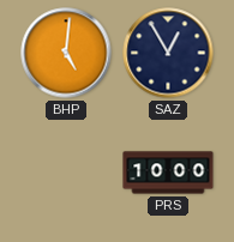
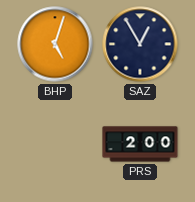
BHP: 5:01 -> 5:03
PRS: 10:00 -> 2:00
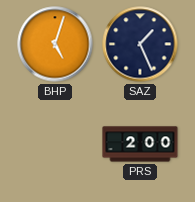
SAZ: 12:55 -> 1:26
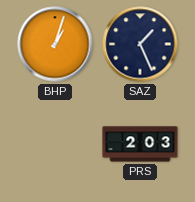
BHP: 5:03 -> 1:03
PRS: 2:00 -> 2:03
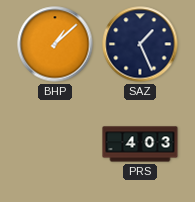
BHP: 1:03 -> 1:08
PRS: 2:03 -> 4:03
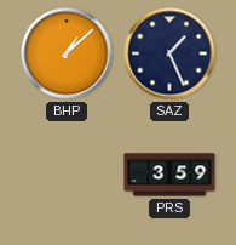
PRS: 4:03 -> 3:59
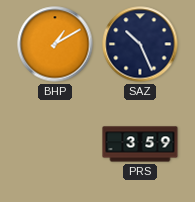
BHP: 1:08 -> 1:10
SAZ: 1:26 -> 10:26
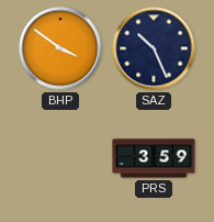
BHP: 1:10 -> 3:51
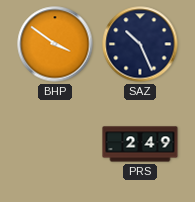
PRS: 3:59 -> 2:49
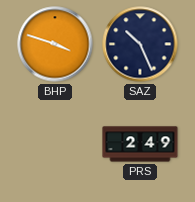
BHP: 3:51 -> 3:48
